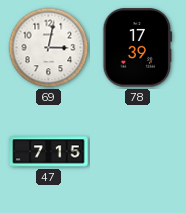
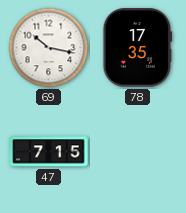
69: 3:02 -> 10:17
78: 17:39 -> 17:35
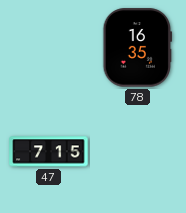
69: 10:17 -> none
78: 17:35 -> 16:35
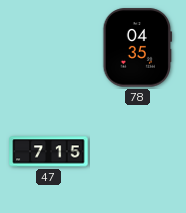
78: 16:35 -> 04:35
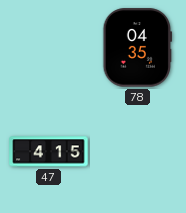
47: 7:15 -> 4:15
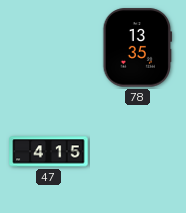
78: 04:35 -> 13:35
